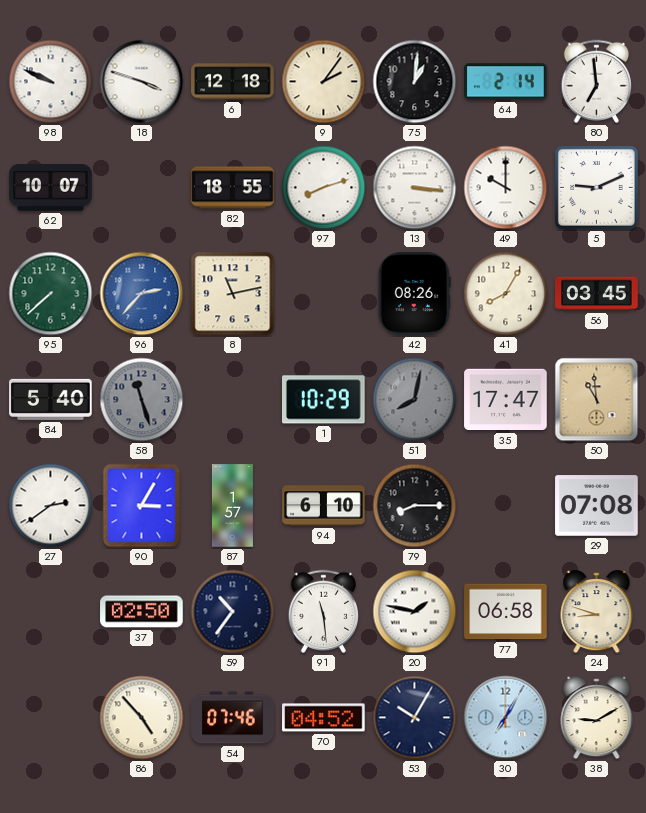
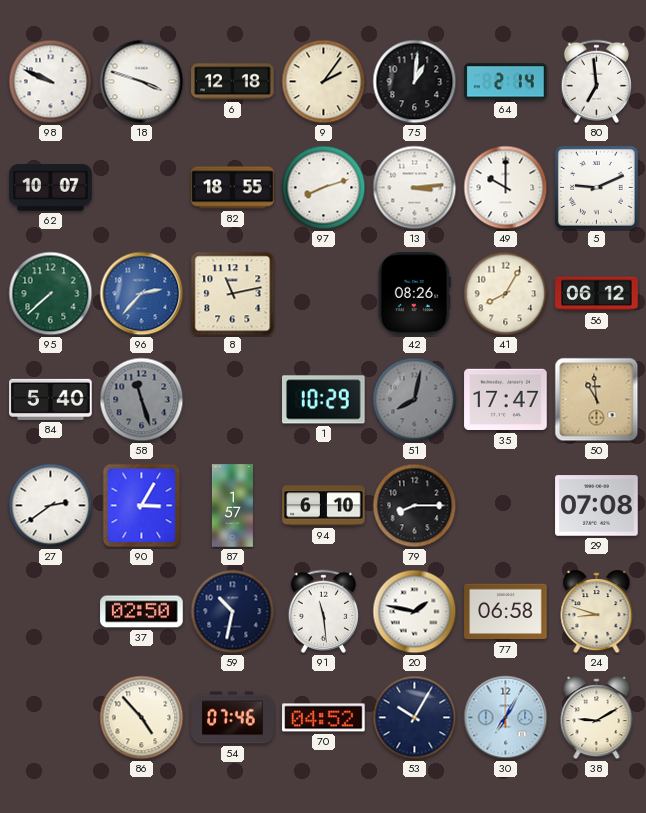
13: 3:16 -> 3:14
56: 03:45 -> 06:12
59: 10:36 -> 10:32
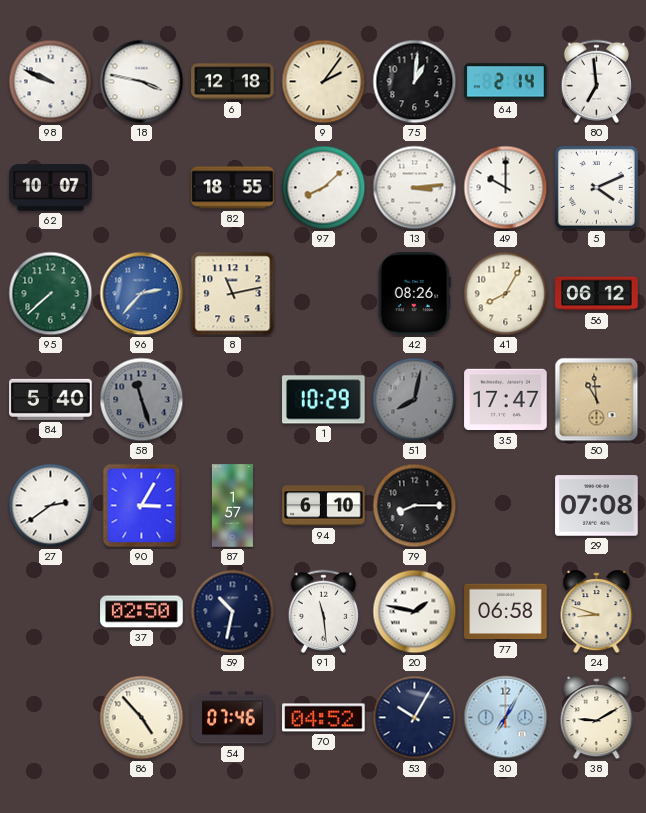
18: 3:48 -> 3:47
97: 8:12 -> 8:08
5: 9:11 -> 4:11
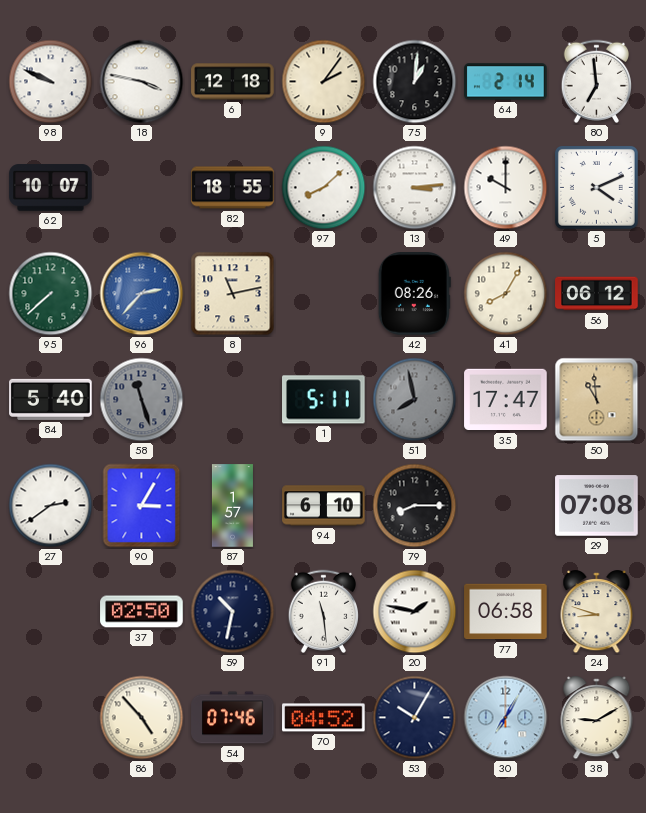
1: 10:29 -> 5:11
51: 8:02 -> 7:58
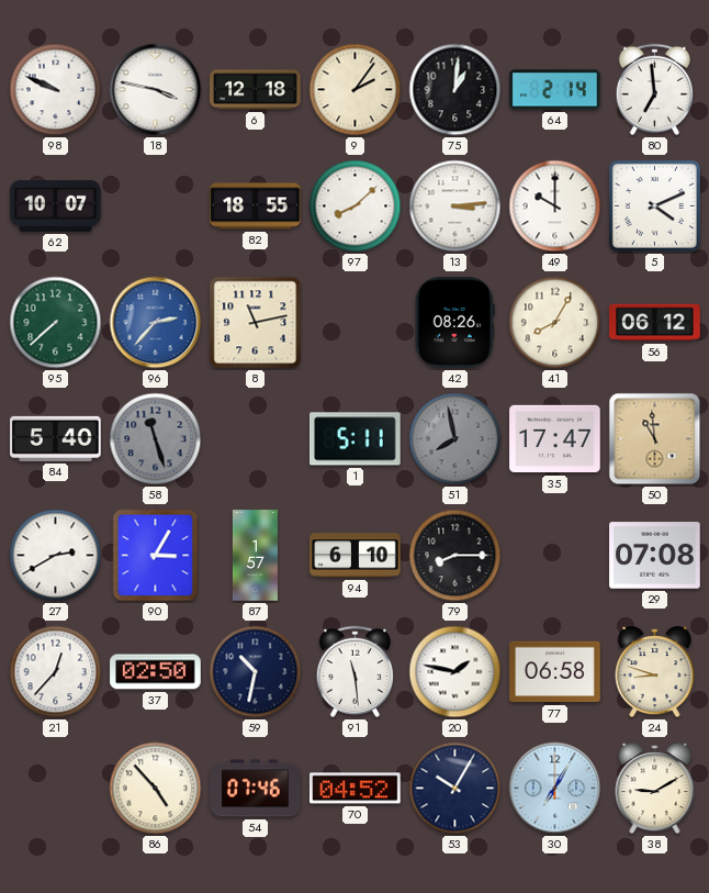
27: 2:39 -> 2:40
21: none -> 12:37
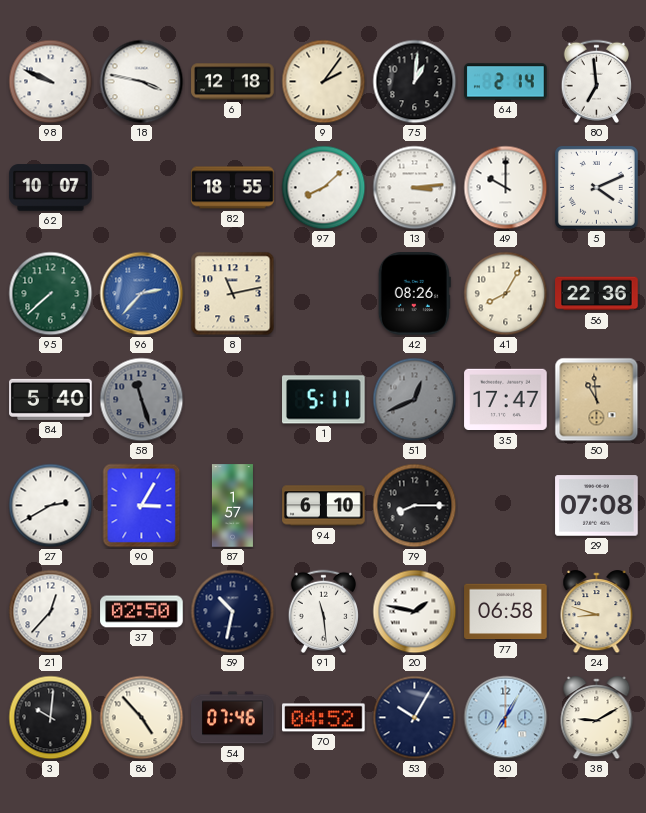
56: 06:12 -> 22:36
51: 7:58 -> 12:41
3: none -> 10:01
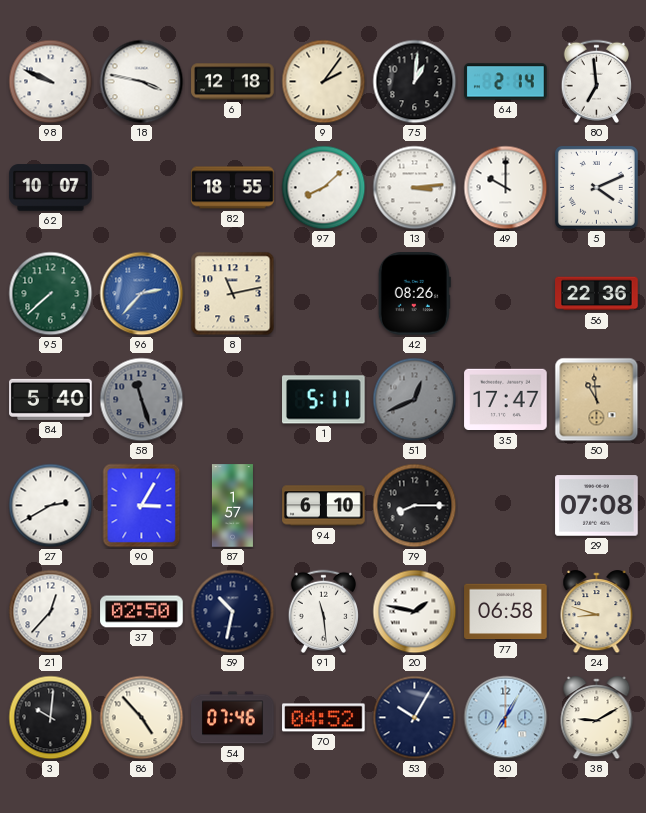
41: 8:05 -> none
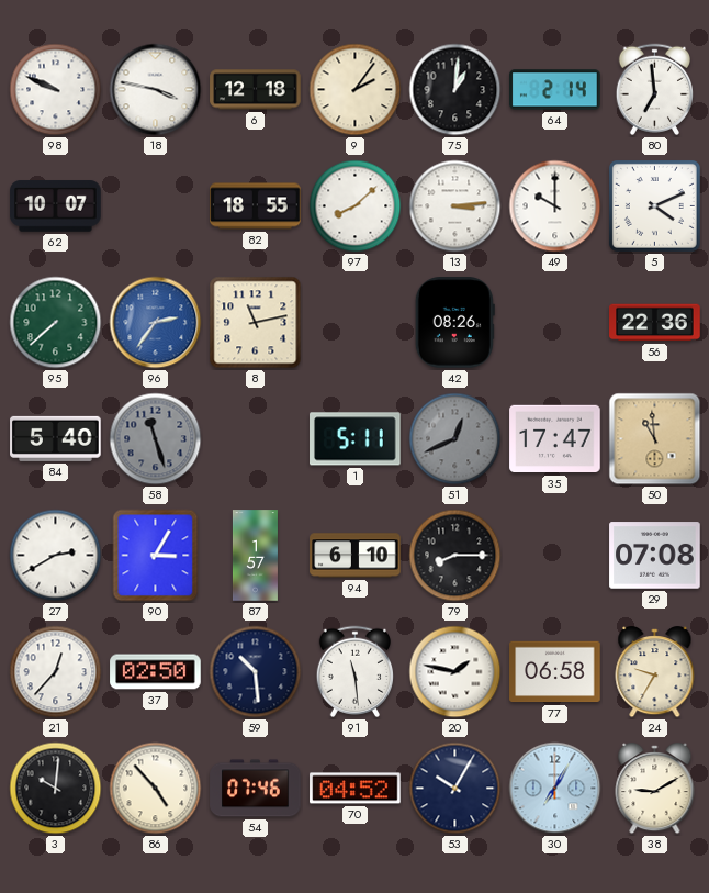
96: 2:37 -> 2:36
59: 10:32 -> 10:29
24: 8:48 -> 9:35
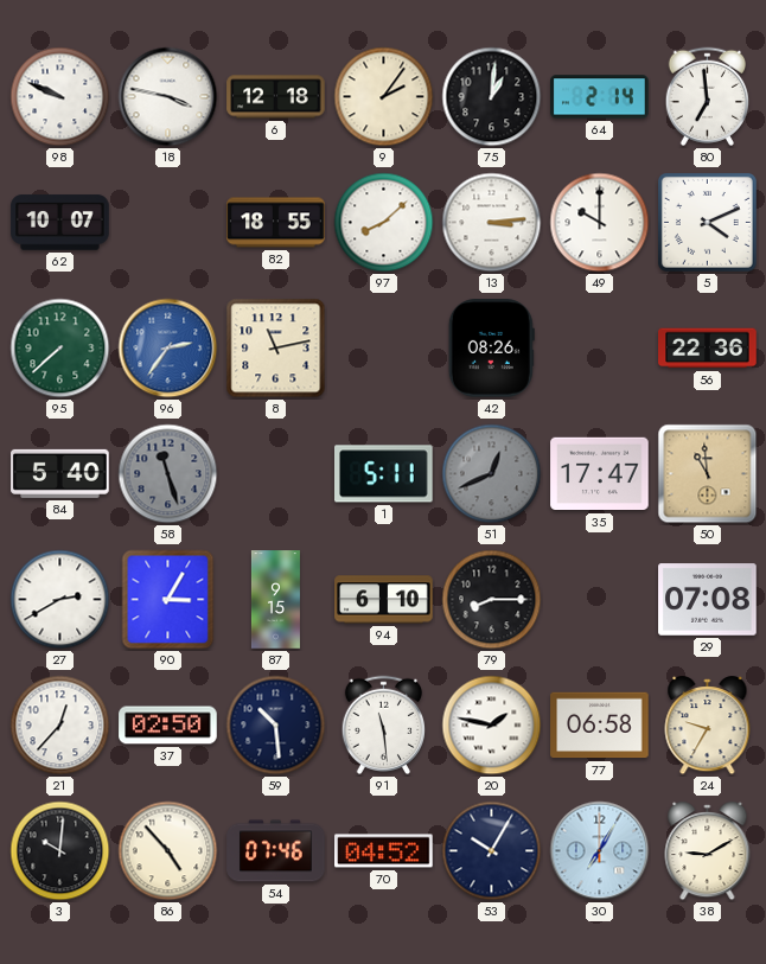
87: 1:57 -> 9:15
